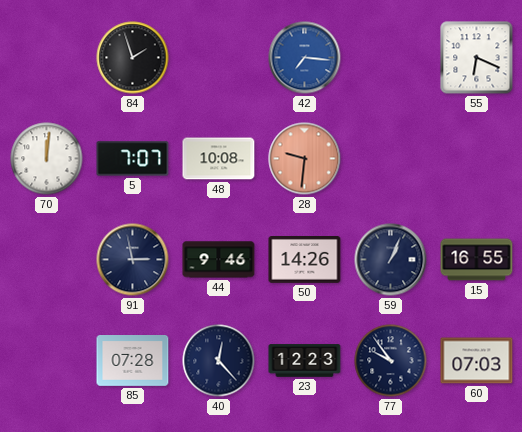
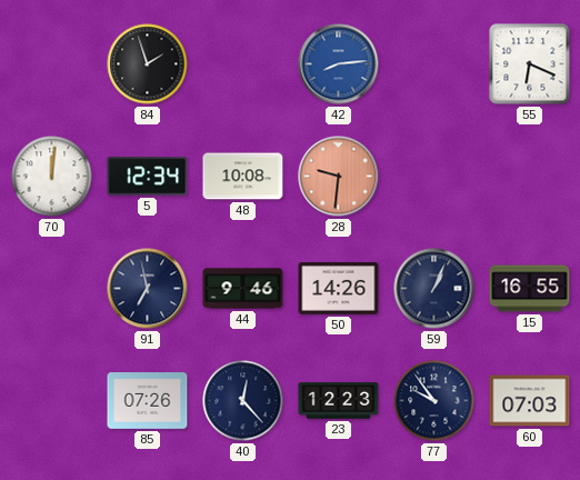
42: 7:16 -> 8:14
5: 7:07 -> 12:34
91: 2:58 -> 6:58
85: 07:28 -> 07:26
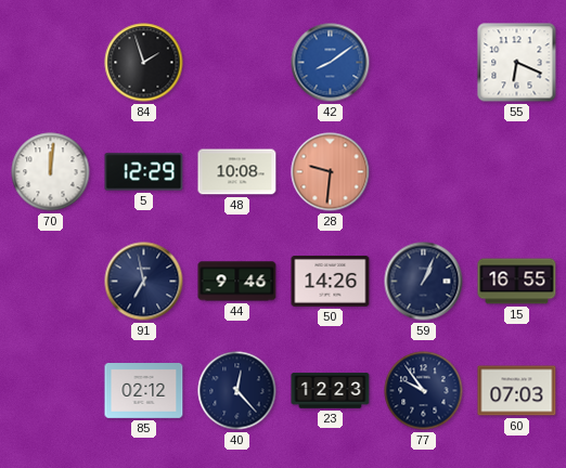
42: 8:14 -> 8:09
5: 12:34 -> 12:29
85: 07:26 -> 02:12
